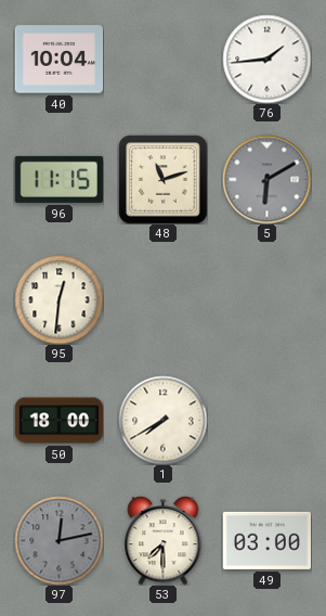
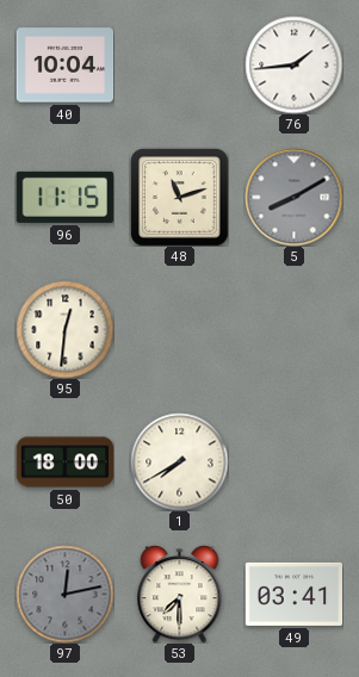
5: 6:10 -> 8:10
49: 03:00 -> 03:41
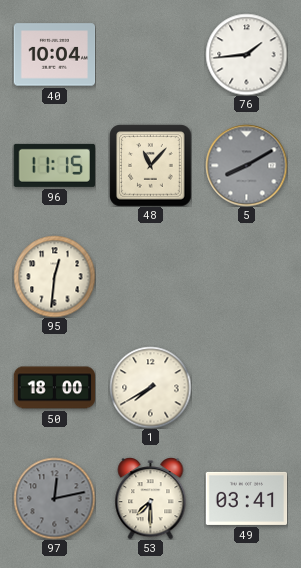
48: 11:12 -> 11:07
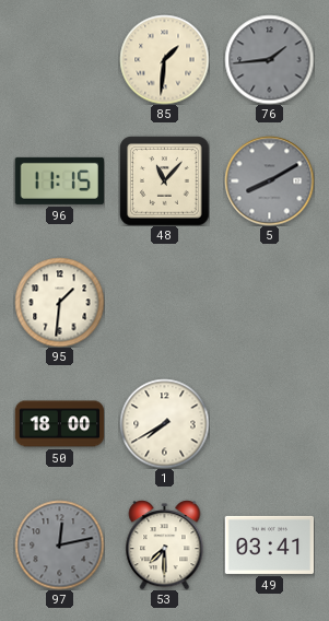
40: 10:04 -> none
85: none -> 1:31
76 dial: white -> grey
95: 12:31 -> 1:31
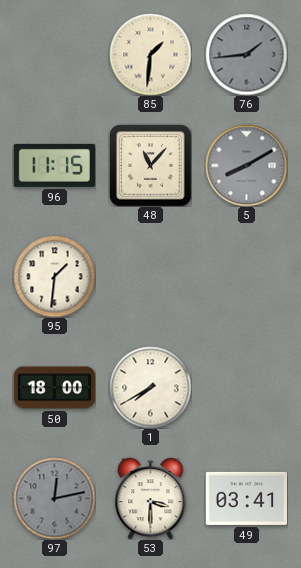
53: 7:30 -> 3:30
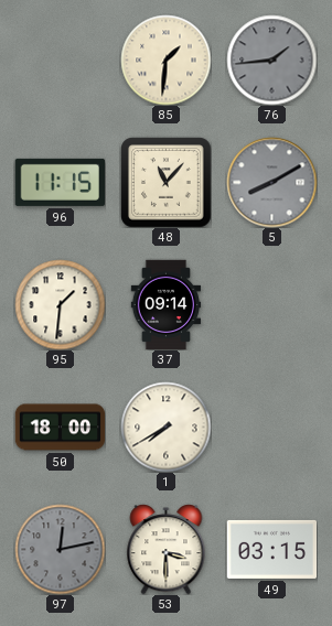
37: none -> 09:14
49: 03:41 -> 03:15
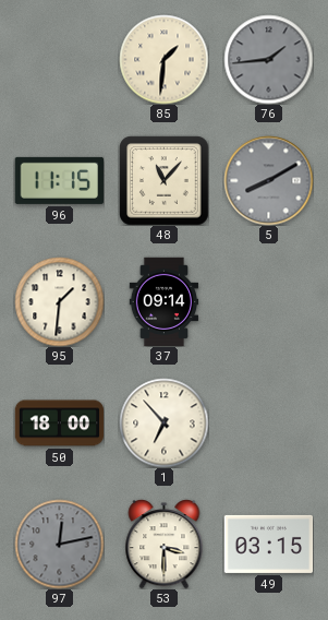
1: 7:40 -> 6:53
